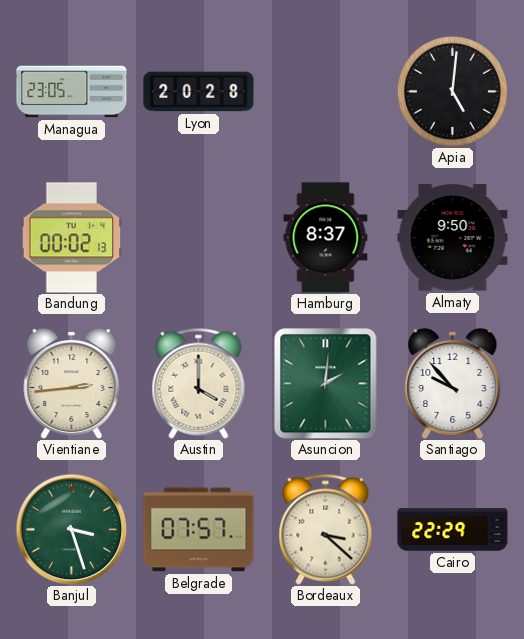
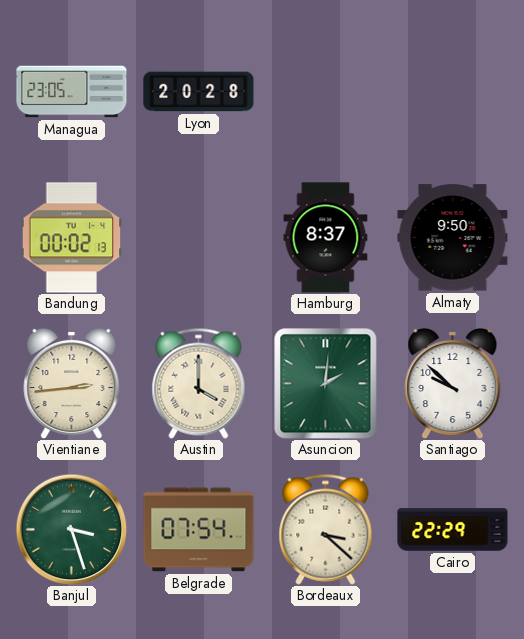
Apia: 5:01 -> none
Santiago: 9:53 -> 9:52
Belgrade: 07:57 -> 07:54
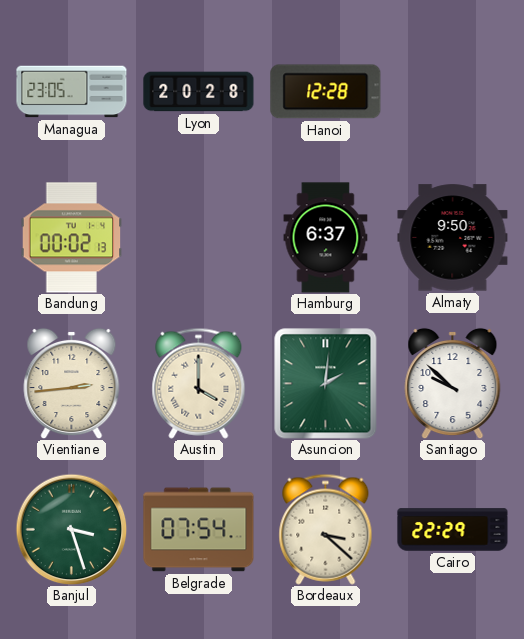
Hanoi: none -> 12:28
Hamburg: 8:37 -> 6:37
